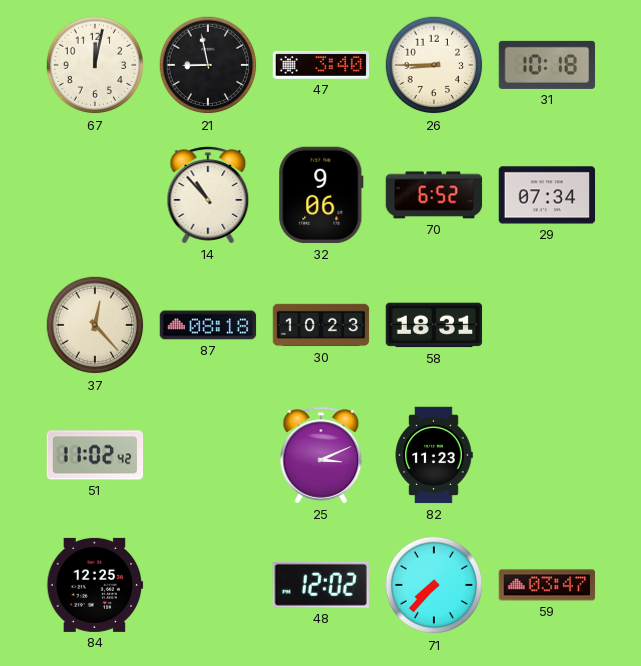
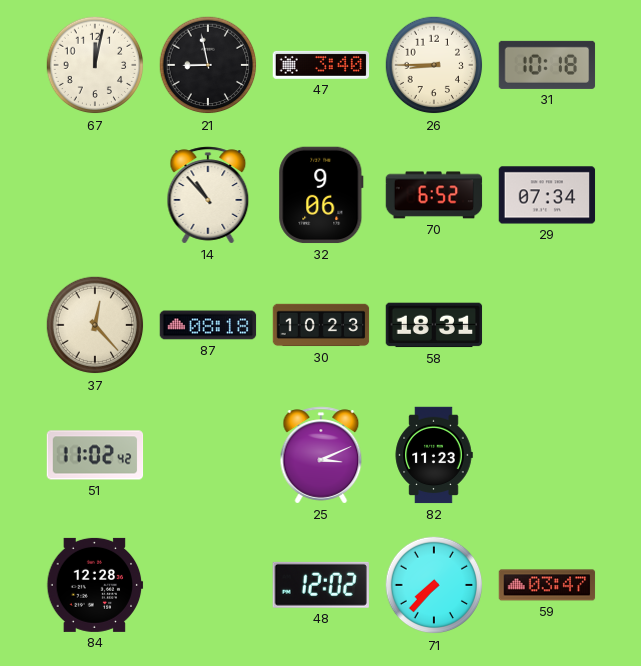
84: 12:25 -> 12:28
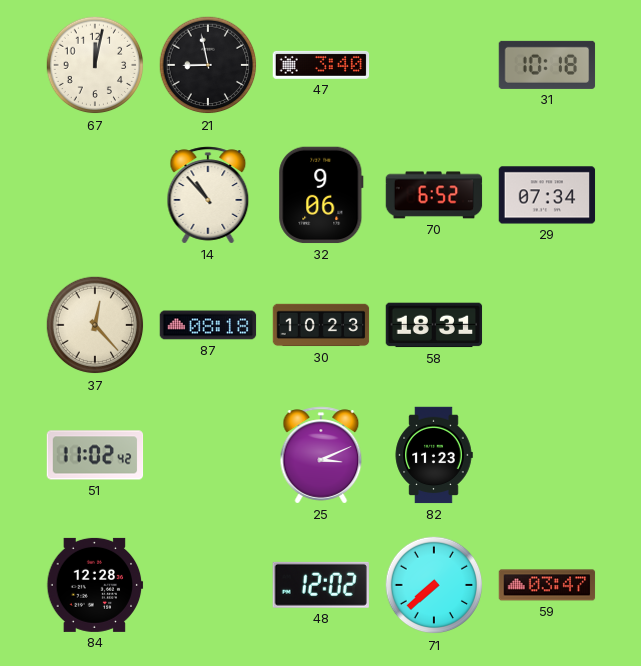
26: 8:45 -> none
71: 7:37 -> 7:38
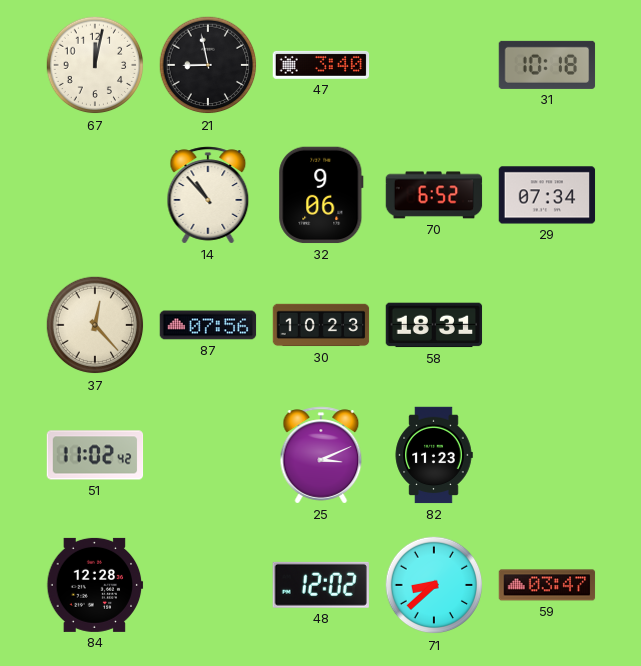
87: 08:18 -> 07:56
71: 7:38 -> 8:38
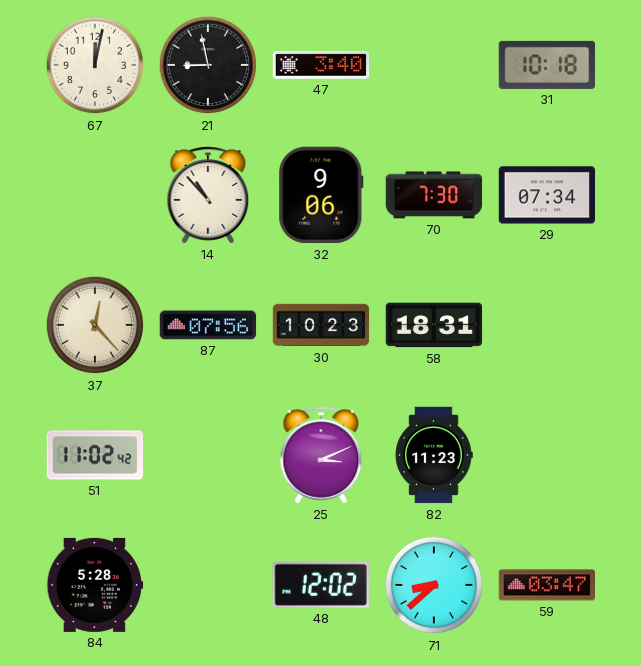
70: 6:52 -> 7:30
84: 12:28 -> 5:28
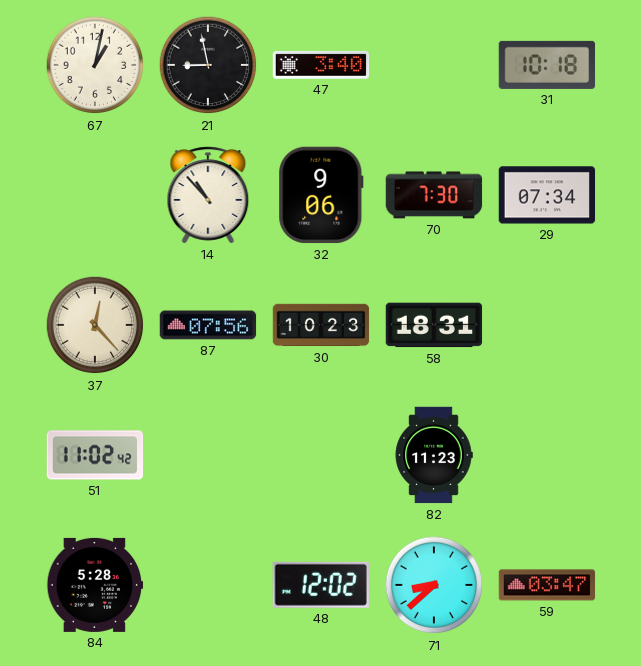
67: 12:02 -> 1:02
25: 3:11 -> none
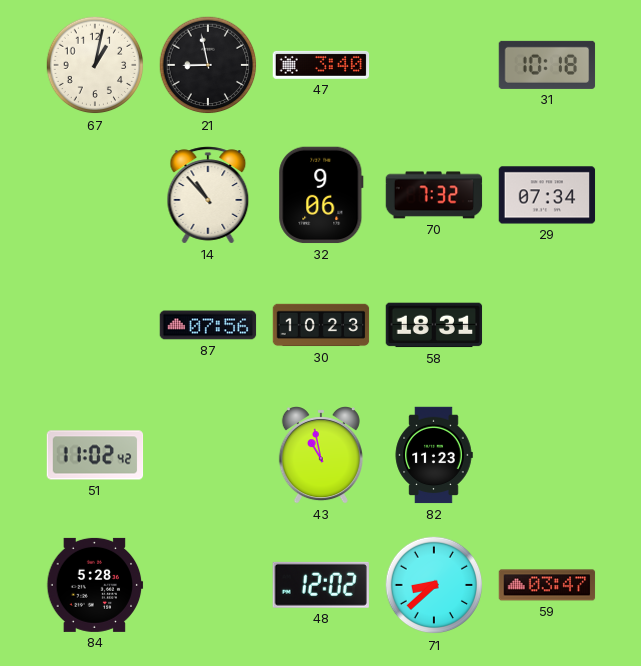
70: 7:30 -> 7:32
37: 12:23 -> none
43: none -> 10:58
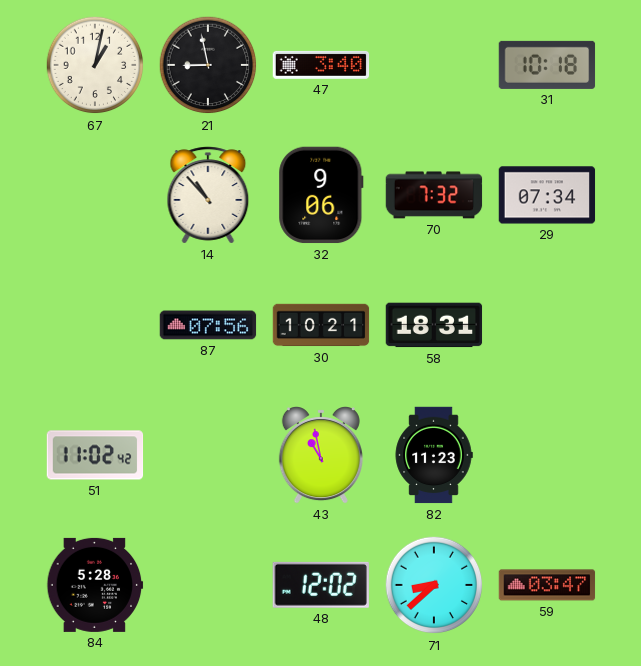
30: 10:23 -> 10:21
